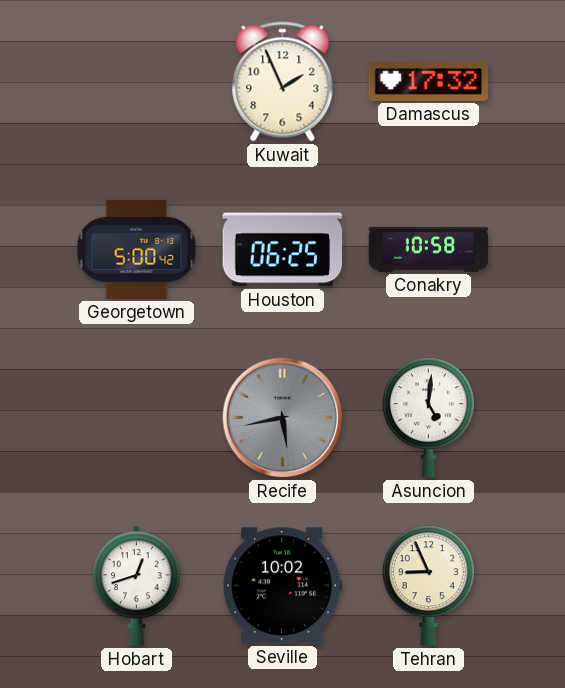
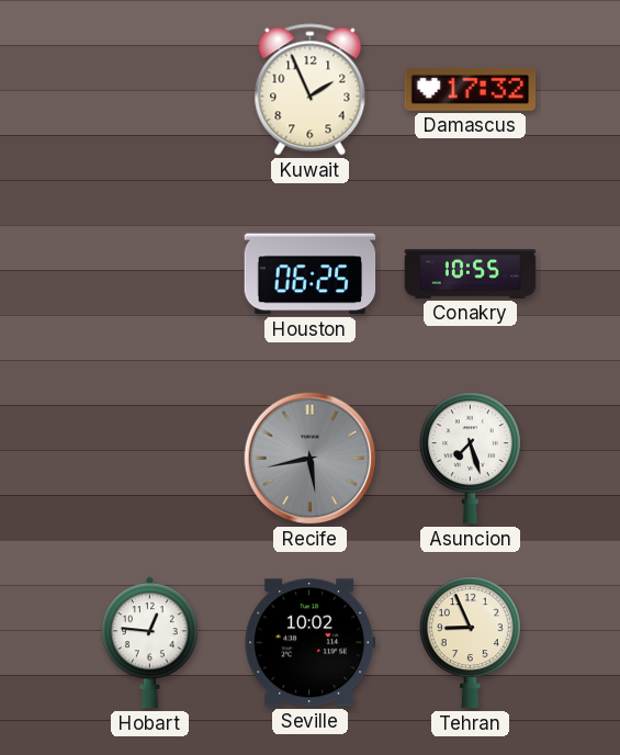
Georgetown: 5:00 -> none
Conakry: 10:58 -> 10:55
Asuncion: 5:01 -> 7:27
Hobart: 12:42 -> 12:46
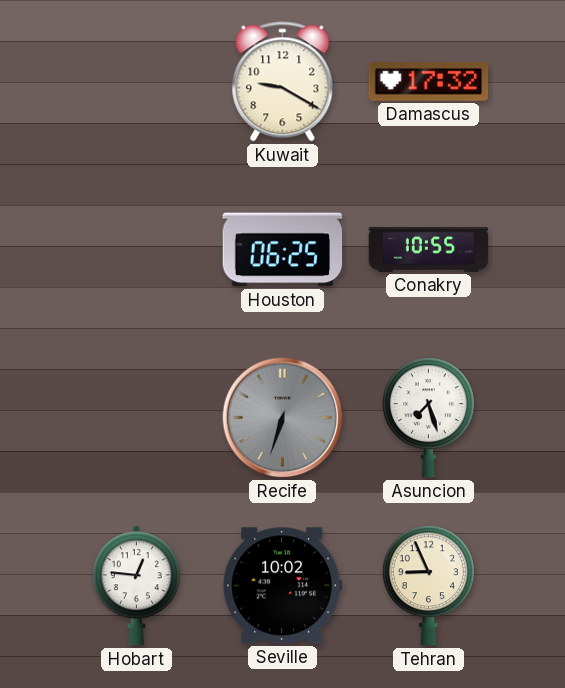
Kuwait: 1:56 -> 9:20
Recife: 5:43 -> 6:33
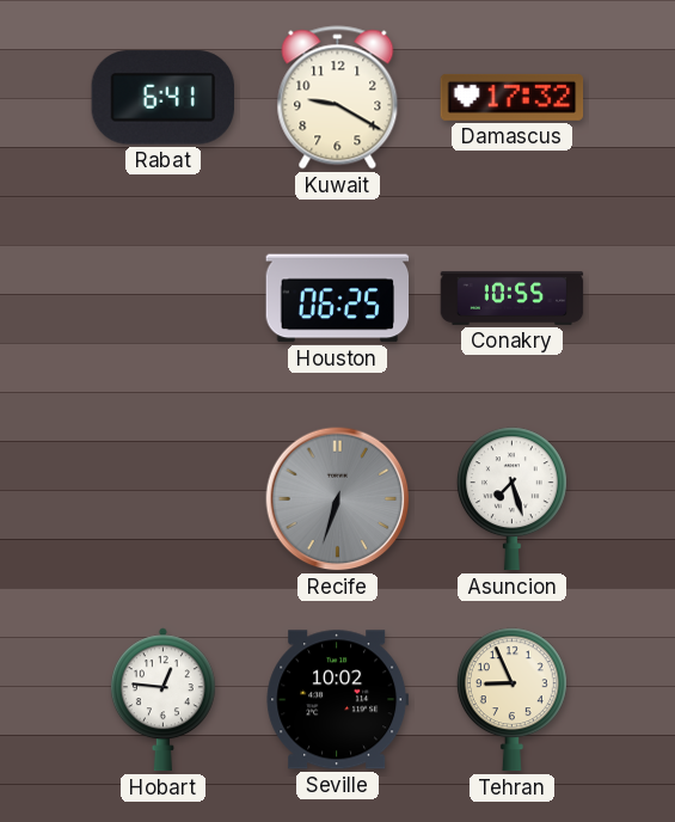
Rabat: none -> 6:41
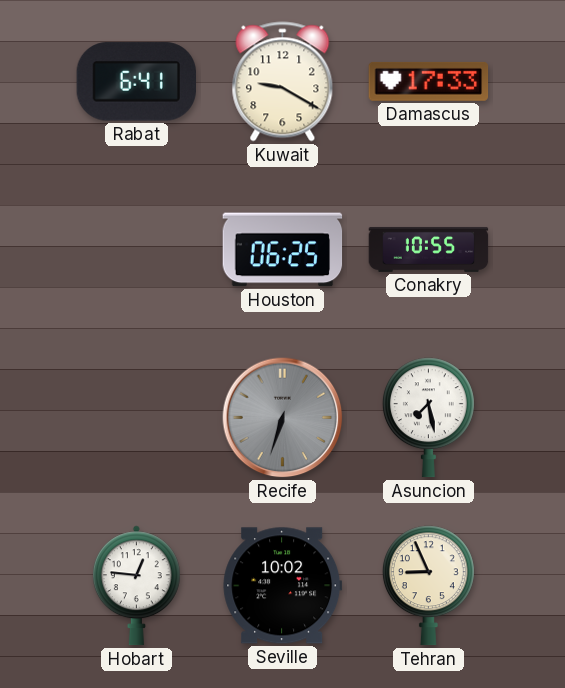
Damascus: 17:32 -> 17:33
Asuncion: 7:27 -> 7:28
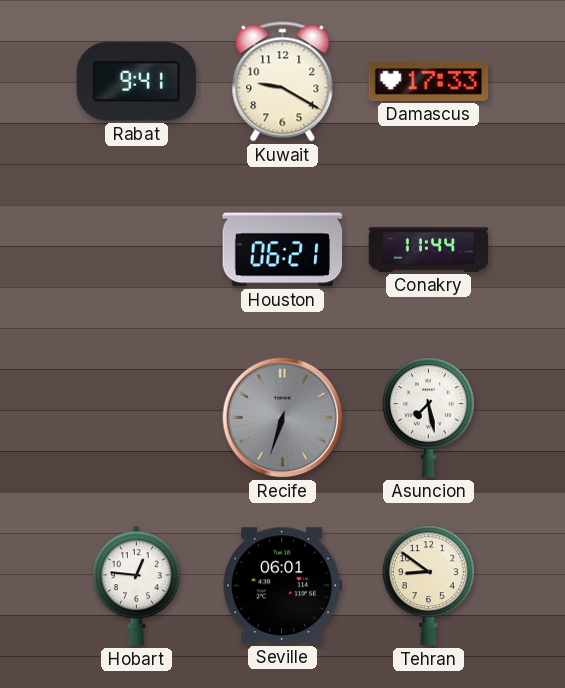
Rabat: 6:41 -> 9:41
Houston: 06:25 -> 06:21
Conakry: 10:55 -> 11:44
Seville: 10:02 -> 06:01
Tehran: 8:56 -> 8:51
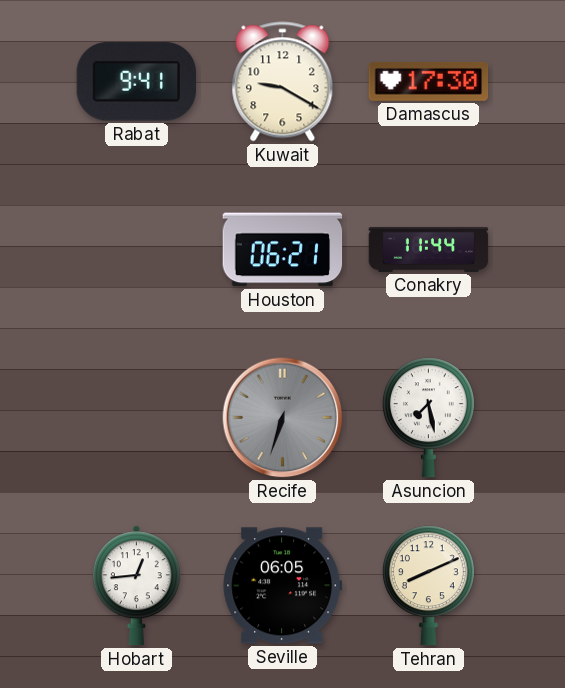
Damascus: 17:33 -> 17:30
Hobart: 12:46 -> 12:44
Seville: 06:01 -> 06:05
Tehran: 8:51 -> 8:11
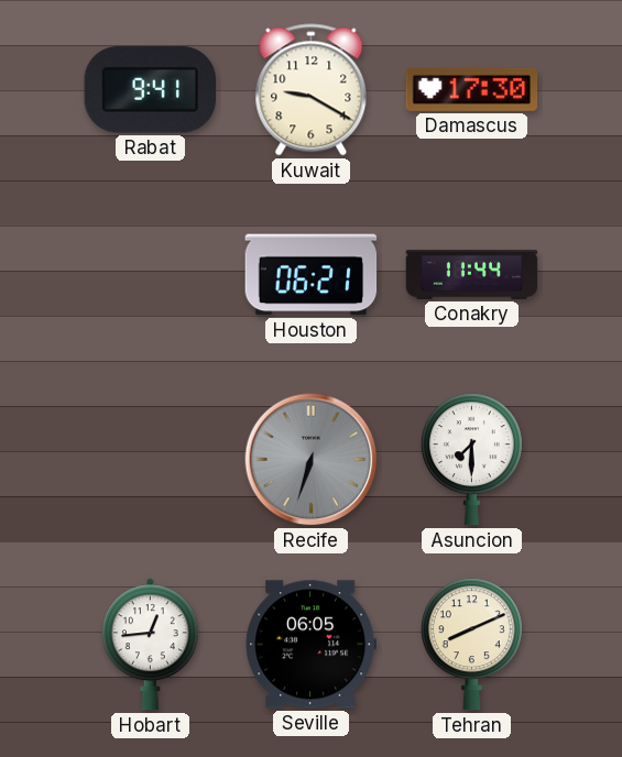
Asuncion: 7:28 -> 7:30
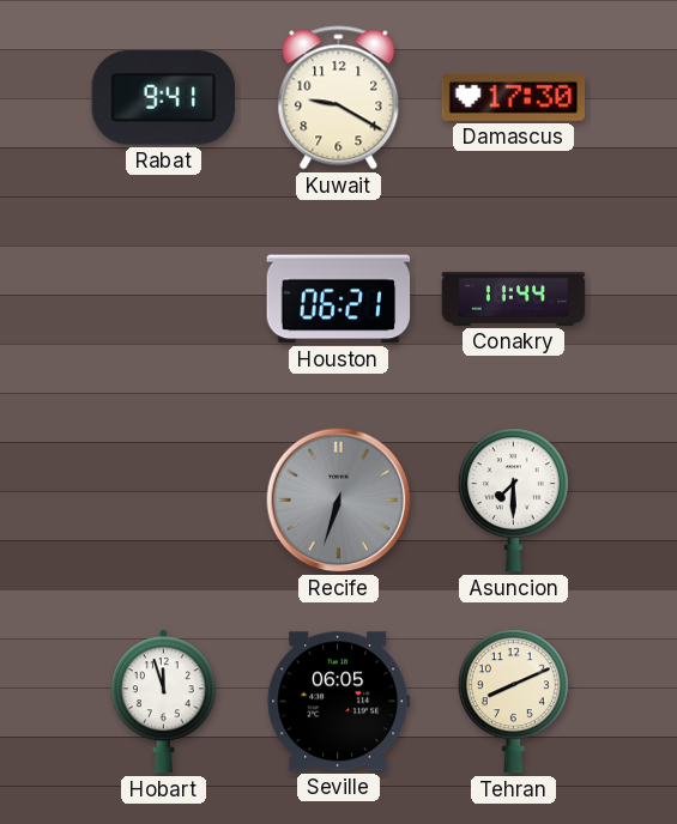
Hobart: 12:44 -> 11:57
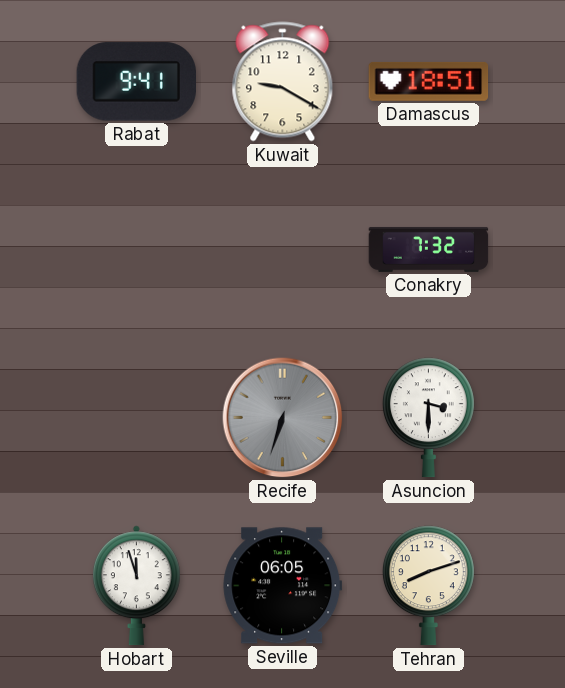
Damascus: 17:30 -> 18:51
Houston: 06:21 -> none
Conakry: 11:44 -> 7:32
Asuncion: 7:30 -> 3:30
Tehran: 8:11 -> 8:12
